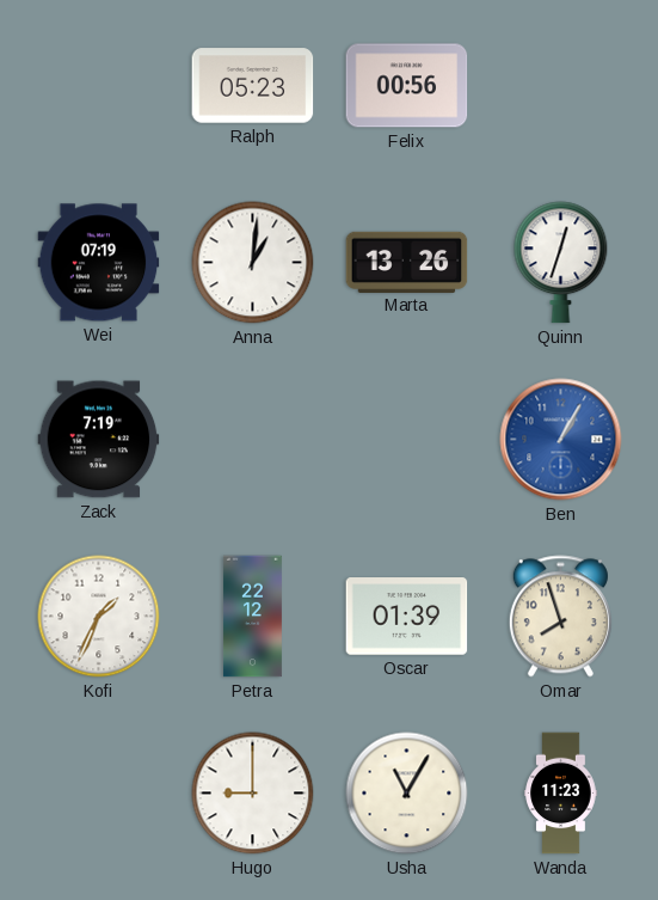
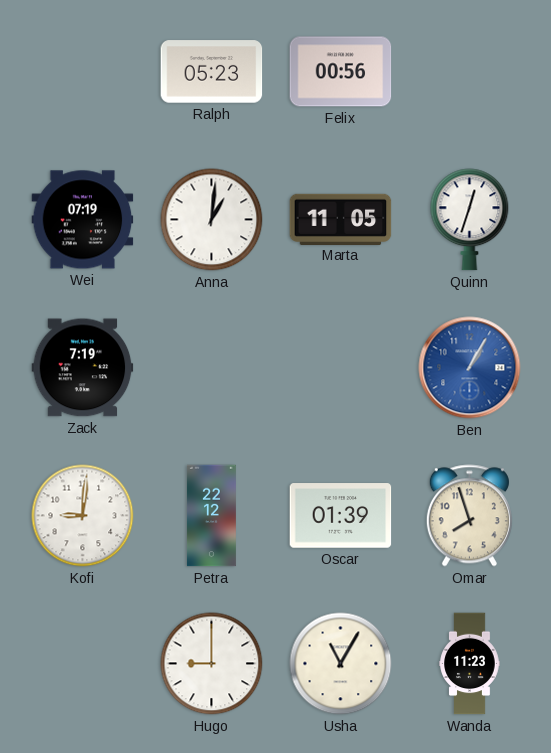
Marta: 13:26 -> 11:05
Kofi: 1:34 -> 9:01
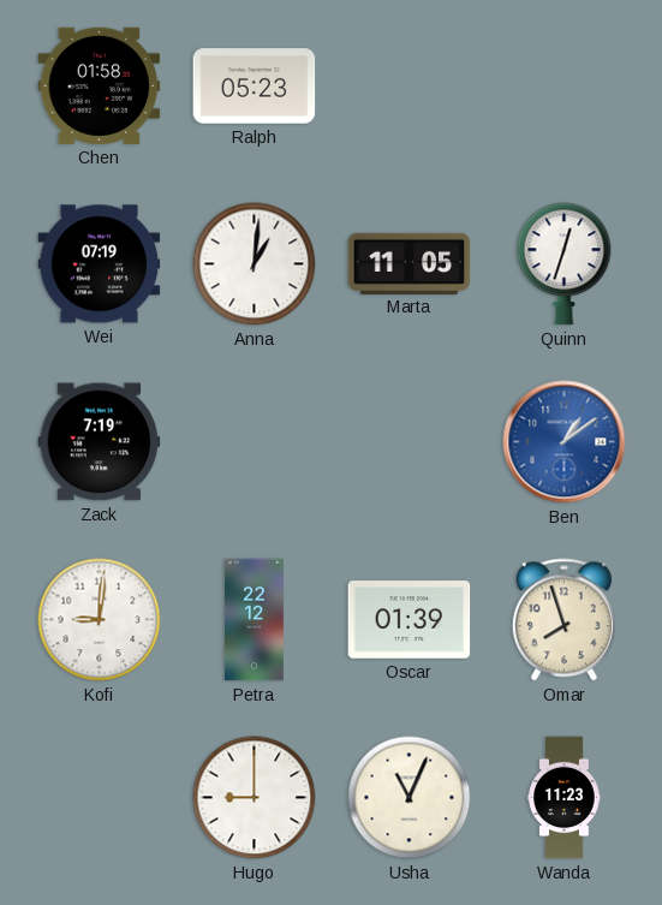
Chen: none -> 01:58
Felix: 00:56 -> none
Ben: 1:05 -> 1:09
Usha: 11:05 -> 11:04
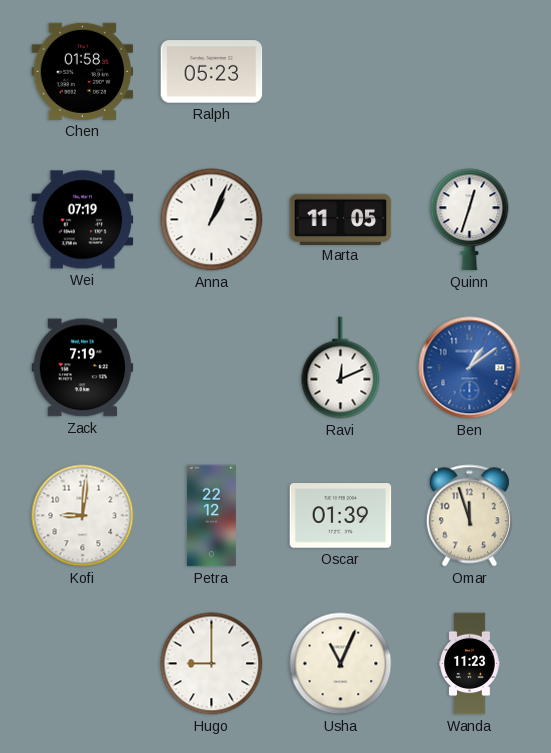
Anna: 1:01 -> 1:04
Ravi: none -> 12:11
Omar: 7:57 -> 11:57
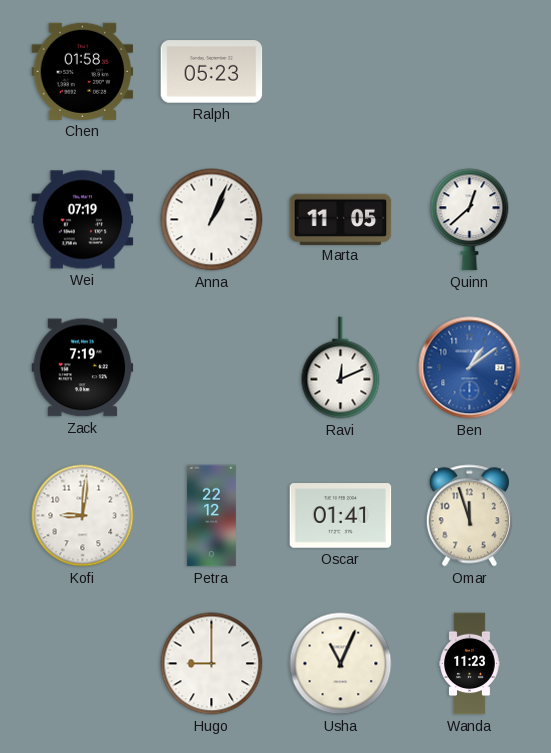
Quinn: 12:33 -> 12:38
Oscar: 01:39 -> 01:41
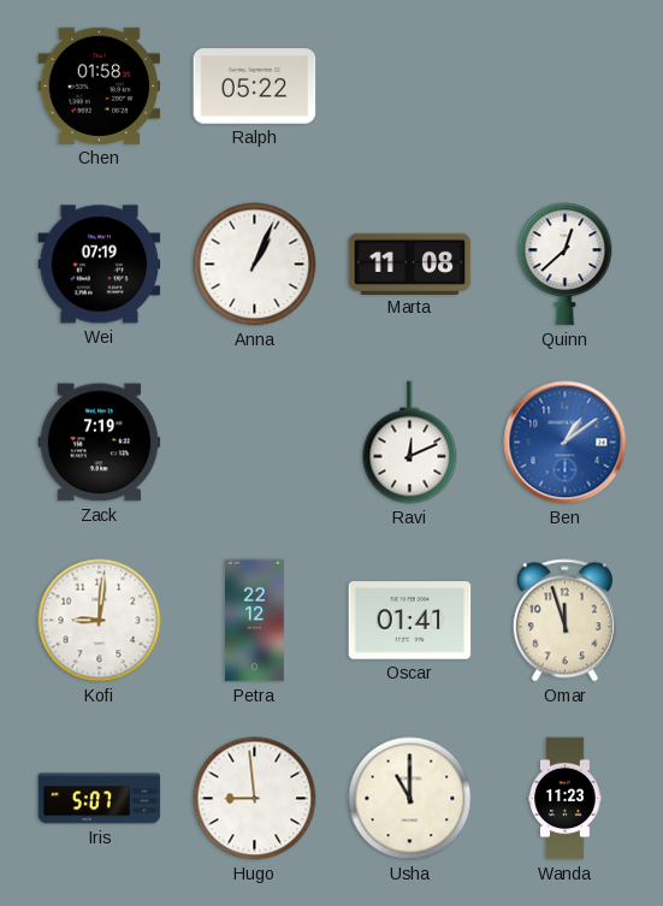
Ralph: 05:23 -> 05:22
Marta: 11:05 -> 11:08
Iris: none -> 5:07
Hugo: 9:00 -> 8:59
Usha: 11:04 -> 11:00
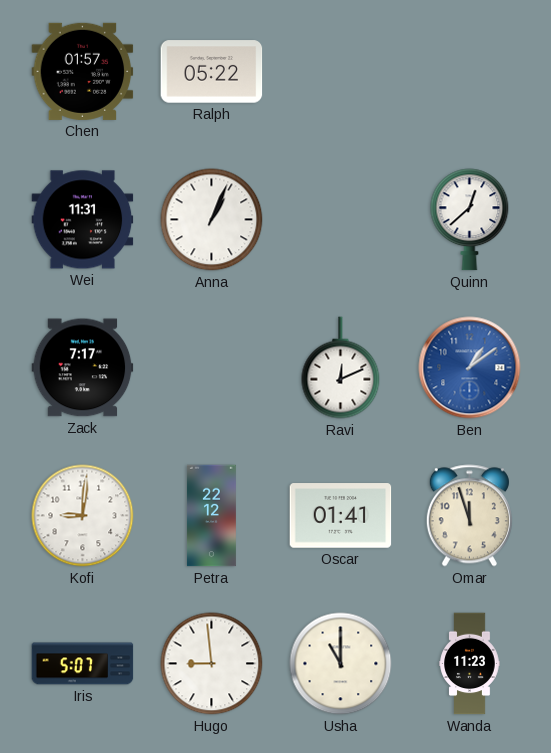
Chen: 01:58 -> 01:57
Wei: 07:19 -> 11:31
Marta: 11:08 -> none
Zack: 7:19 -> 7:17
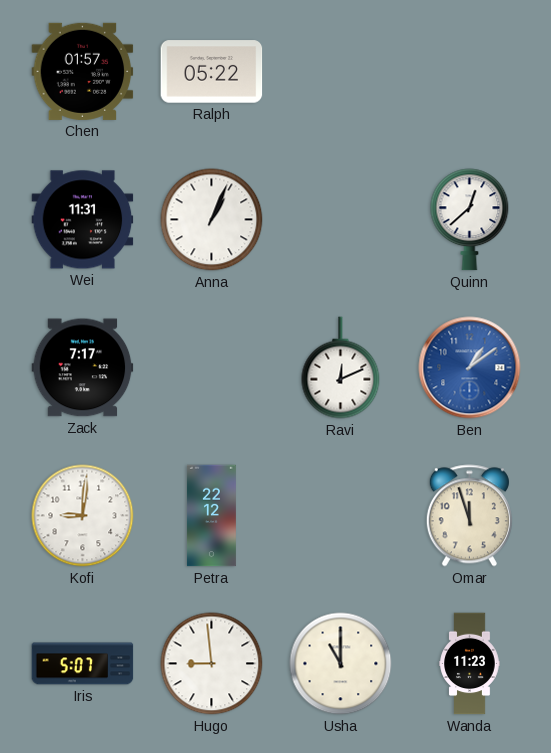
Oscar: 01:41 -> none
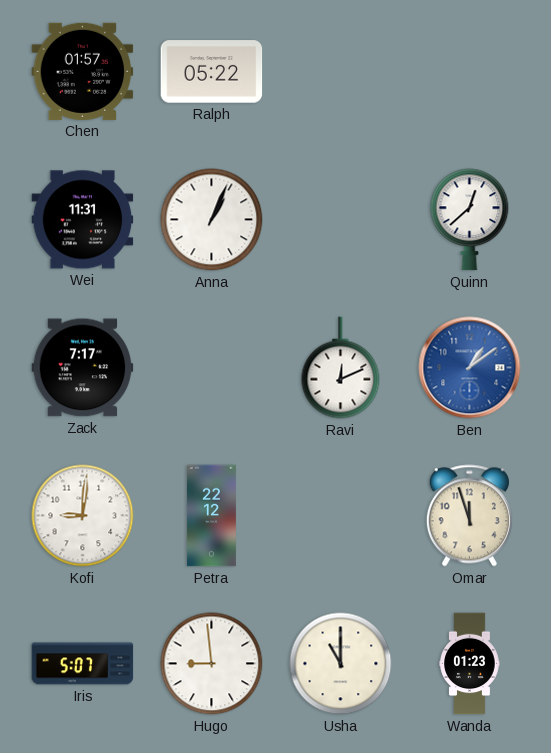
Wanda: 11:23 -> 01:23
